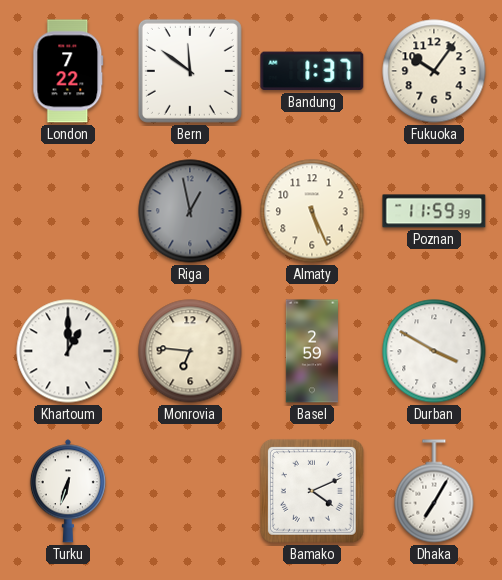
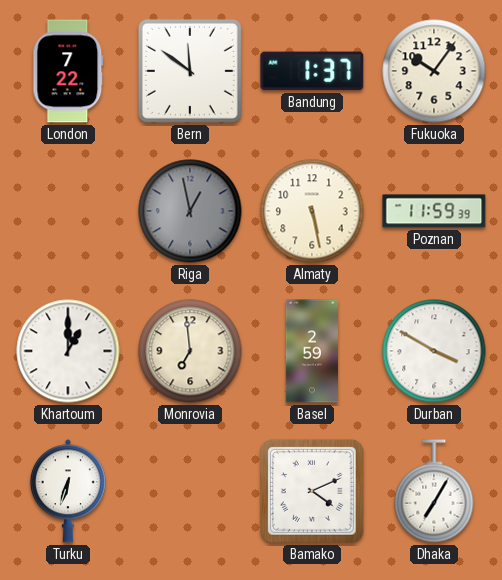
Almaty: 5:26 -> 5:28
Monrovia: 6:46 -> 6:59
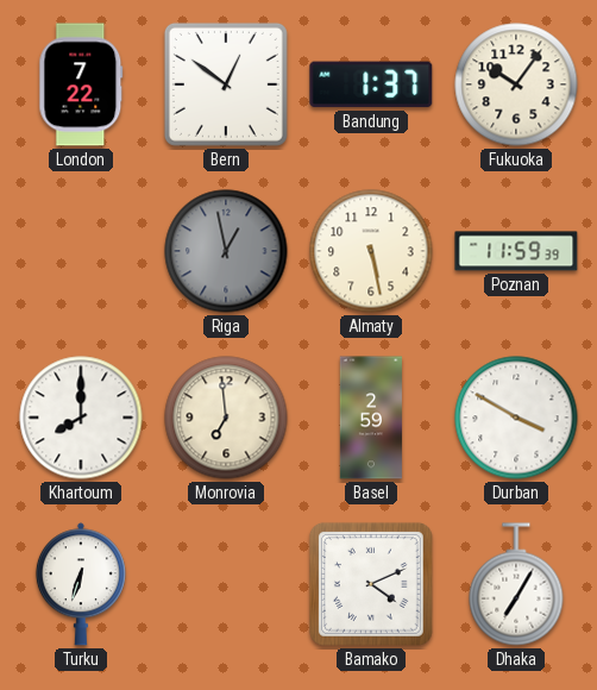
Bern: 11:51 -> 12:51
Khartoum: 1:00 -> 8:00
